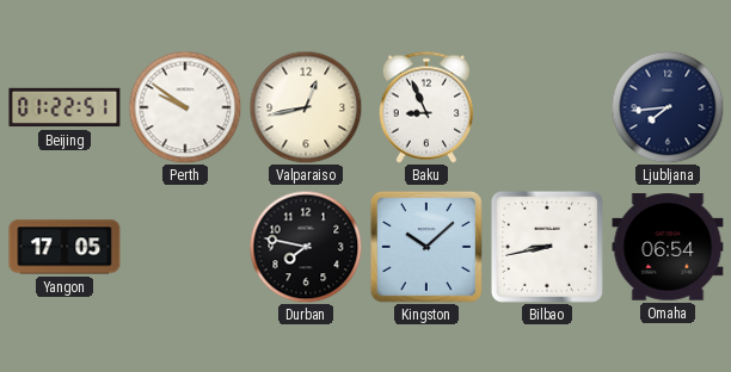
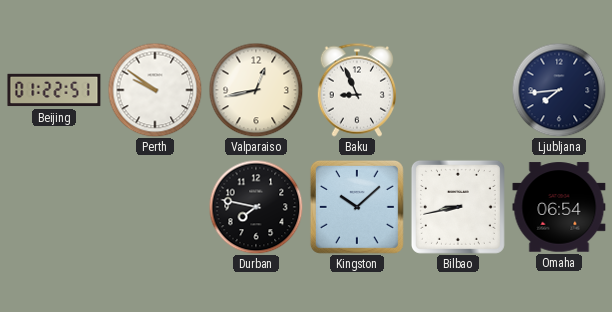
Yangon: 17:05 -> none
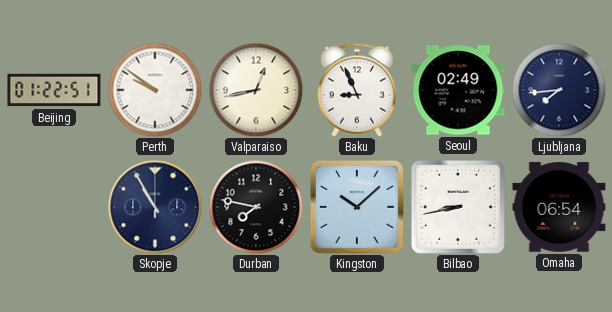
Seoul: none -> 02:49
Skopje: none -> 10:55
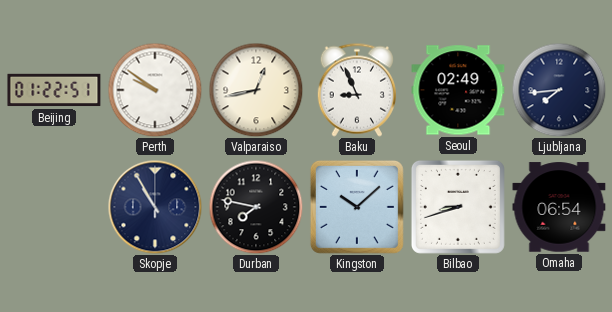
Bilbao: 8:43 -> 8:42
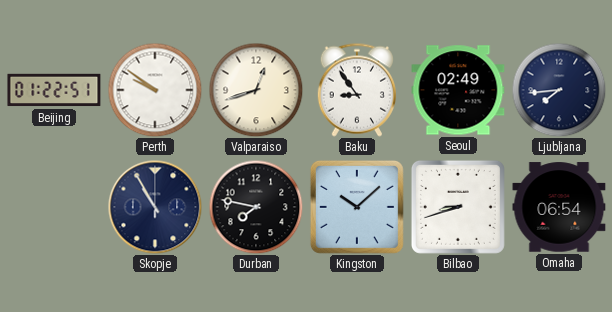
Valparaiso: 12:43 -> 12:42
Baku: 8:56 -> 8:54
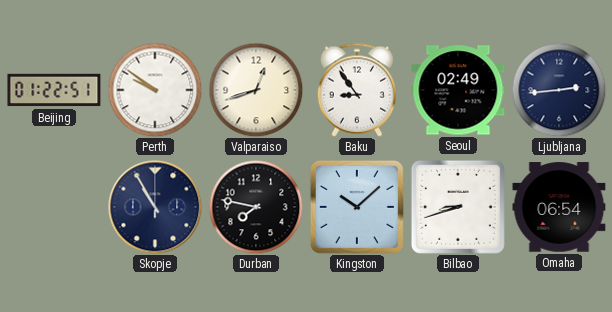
Ljubljana: 7:44 -> 2:44
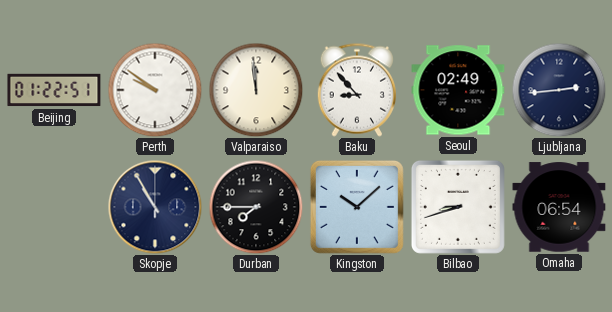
Valparaiso: 12:42 -> 11:59
Baku: 8:54 -> 8:53
Durban: 7:47 -> 7:45
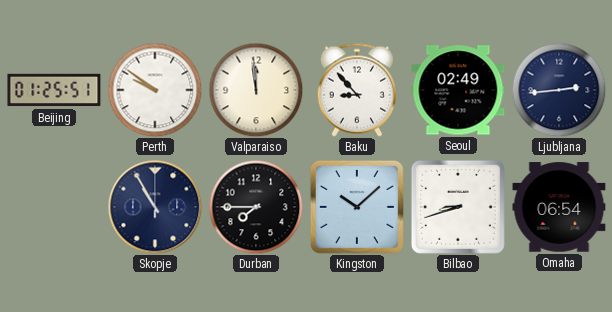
Beijing: 01:22 -> 01:25
